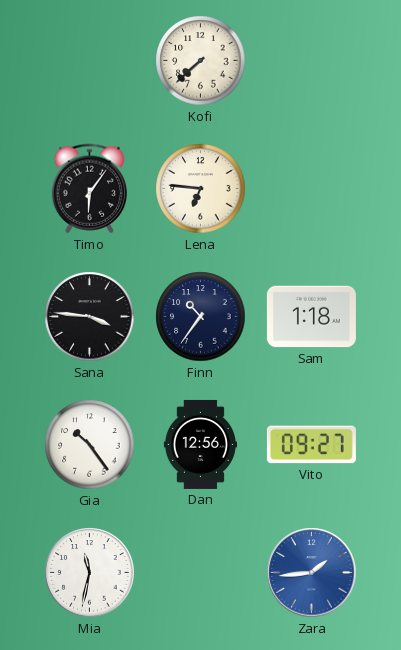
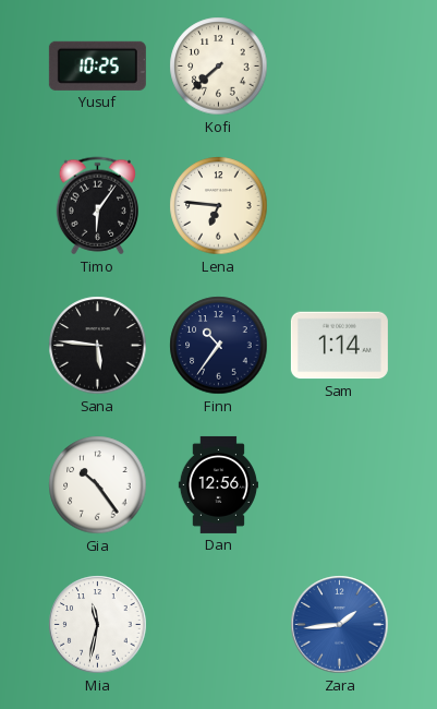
Yusuf: none -> 10:25
Sana: 3:46 -> 5:46
Sam: 1:18 -> 1:14
Vito: 09:27 -> none
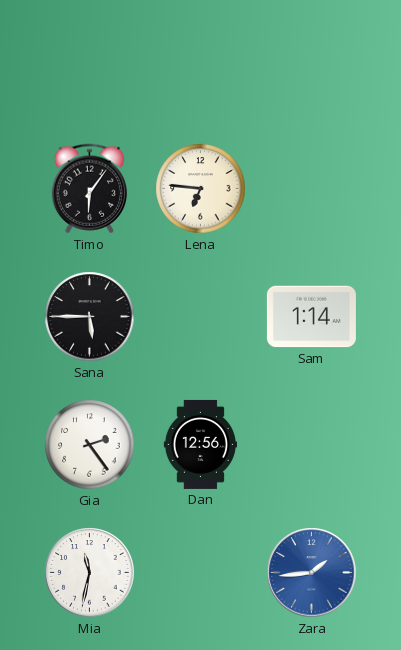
Yusuf: 10:25 -> none
Kofi: 7:38 -> none
Sana: 5:46 -> 5:45
Finn: 10:36 -> none
Gia: 10:24 -> 2:24
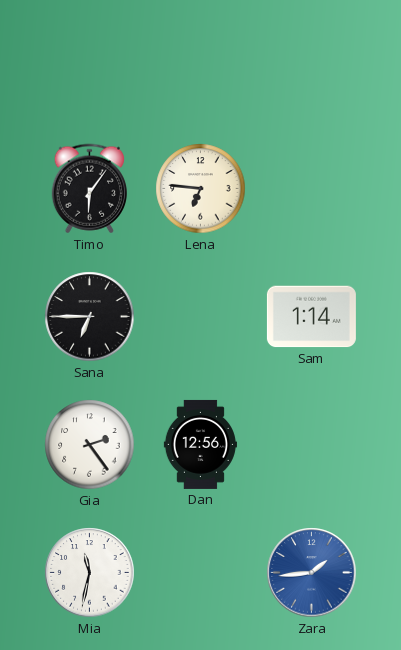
Sana: 5:45 -> 6:45
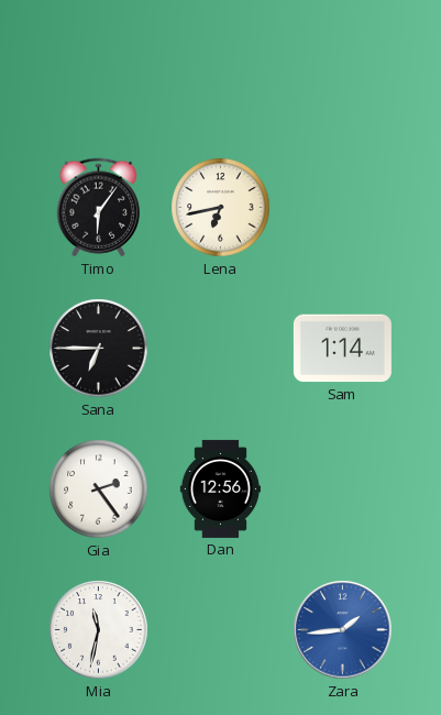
Lena: 6:46 -> 6:43
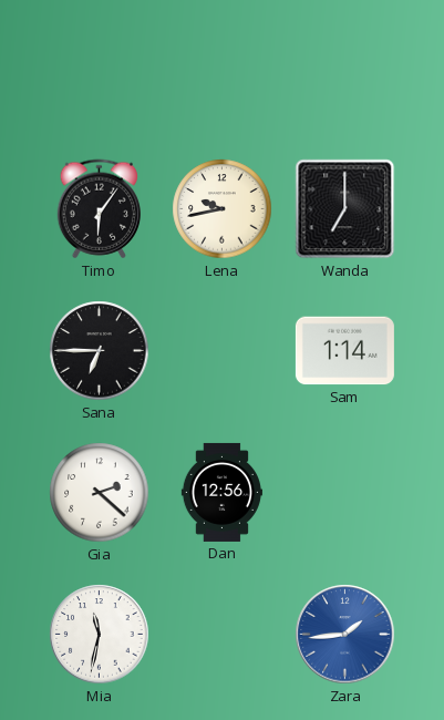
Lena: 6:43 -> 9:43
Wanda: none -> 7:00
Gia: 2:24 -> 2:22
